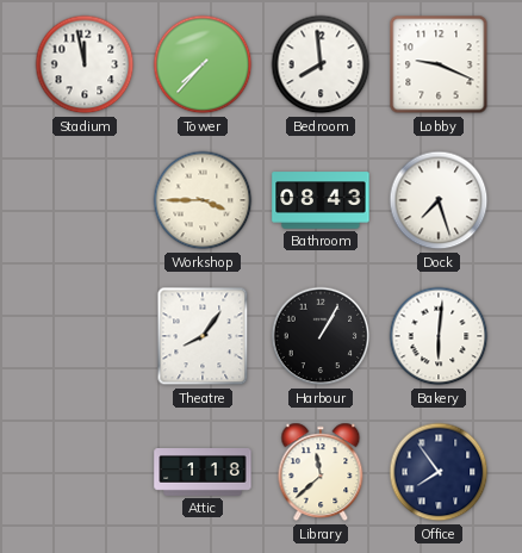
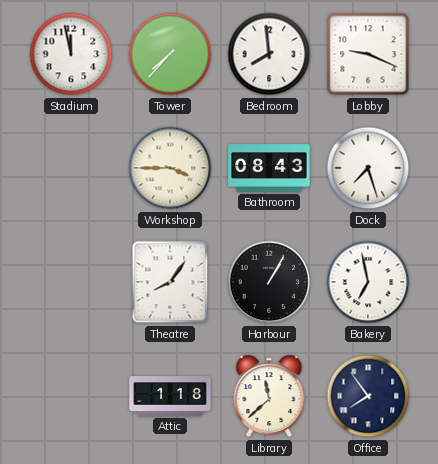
Bakery: 6:01 -> 6:58
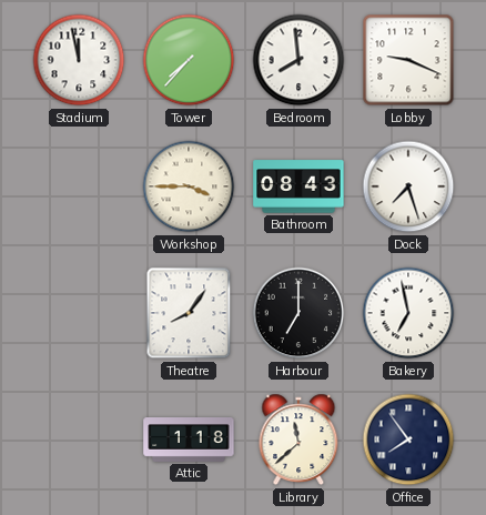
Harbour: 1:05 -> 7:00
